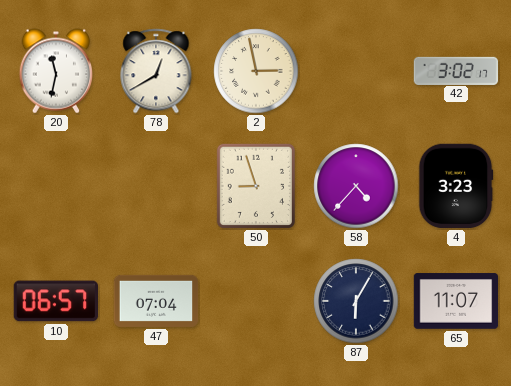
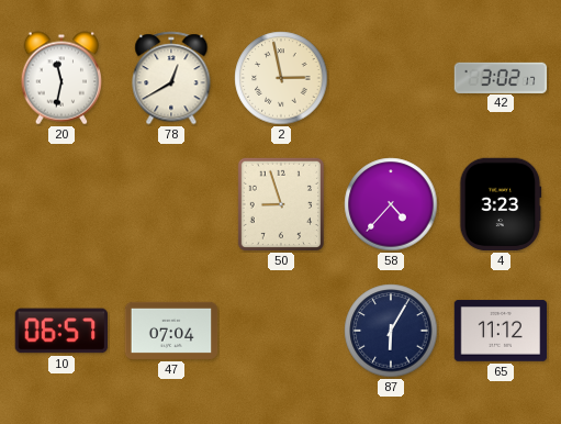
65: 11:07 -> 11:12
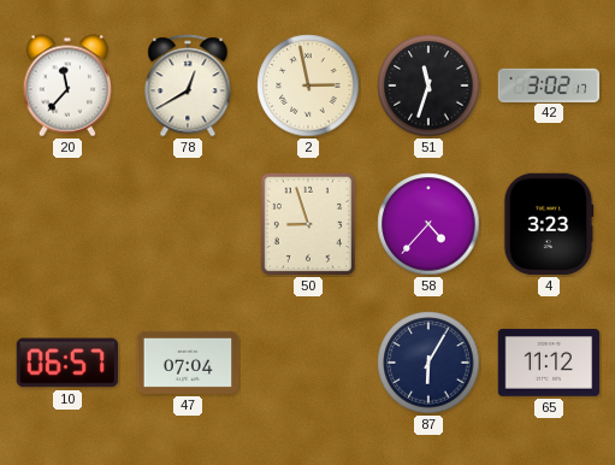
20: 11:32 -> 11:37
51: none -> 11:33
